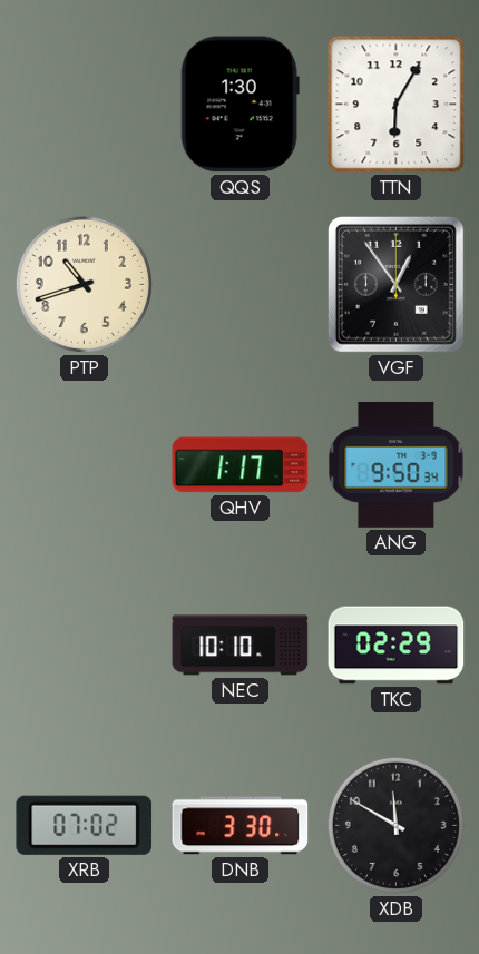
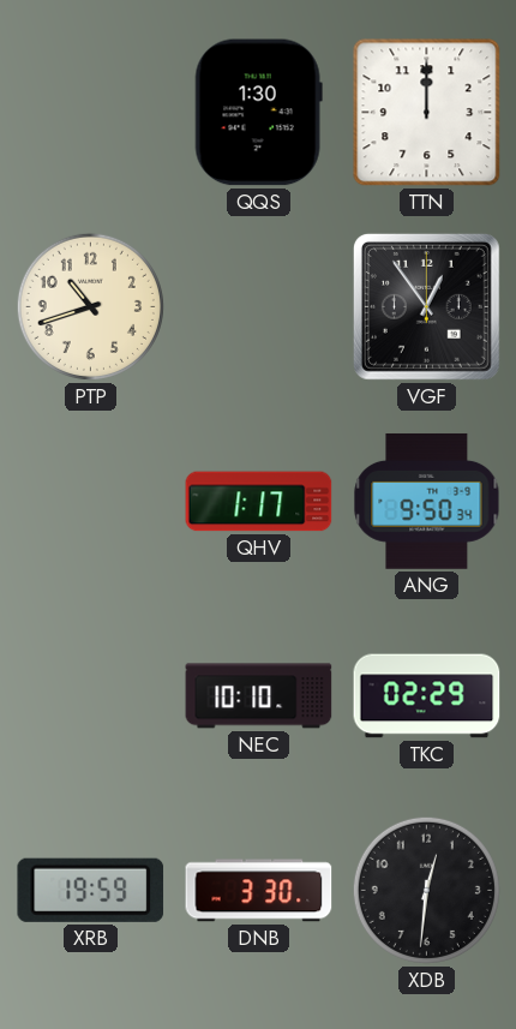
TTN: 6:05 -> 12:00
XRB: 07:02 -> 19:59
XDB: 11:50 -> 12:31
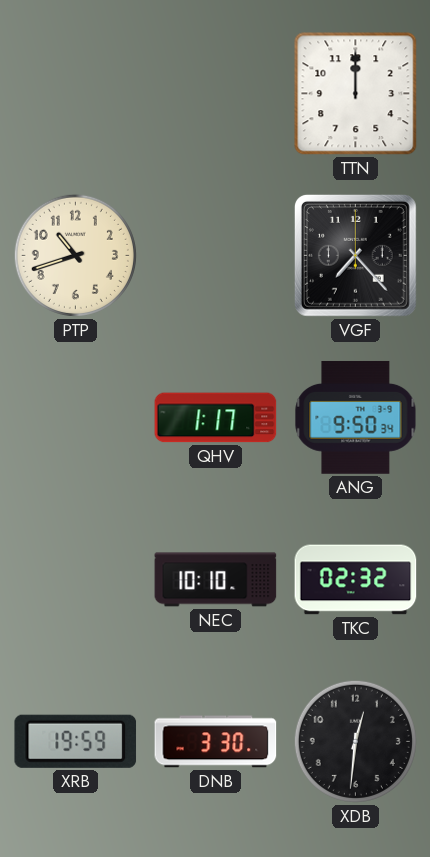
QQS: 1:30 -> none
VGF: 12:54 -> 7:23
TKC: 02:29 -> 02:32
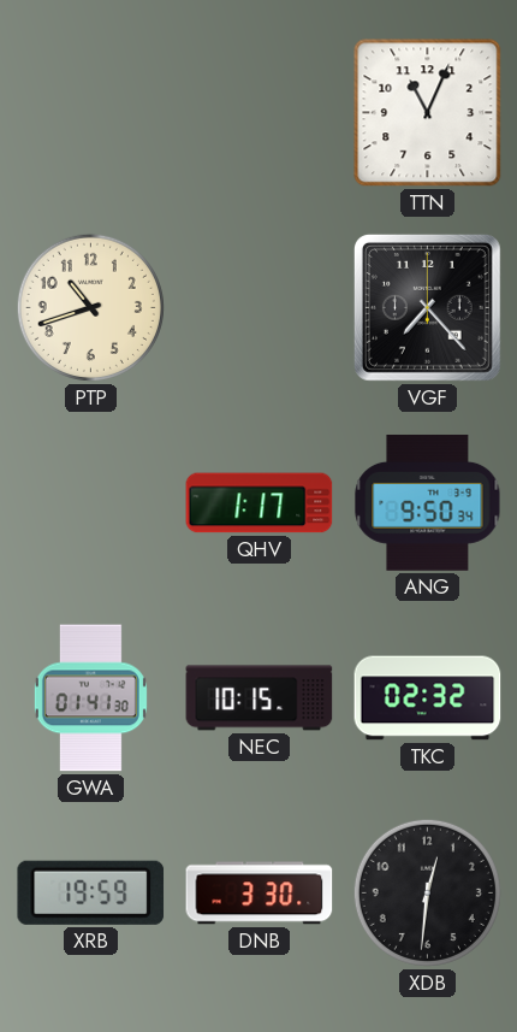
TTN: 12:00 -> 11:04
GWA: none -> 01:41
NEC: 10:10 -> 10:15
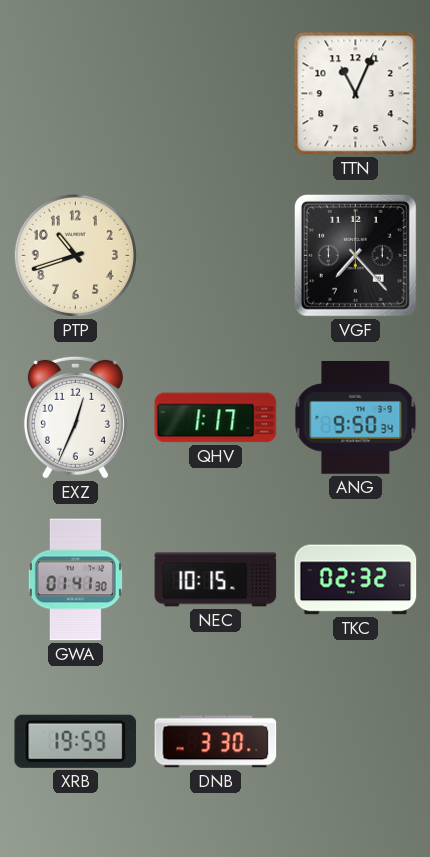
EXZ: none -> 12:34
XDB: 12:31 -> none
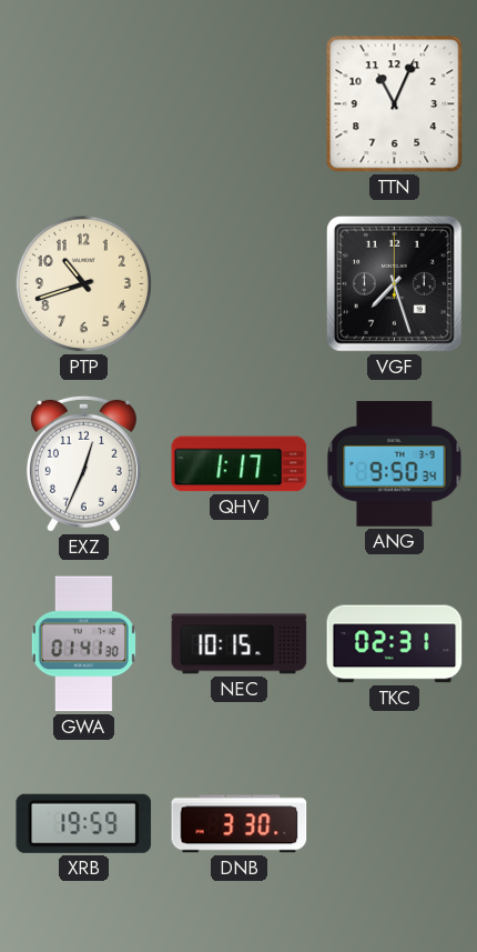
VGF: 7:23 -> 7:27
TKC: 02:32 -> 02:31
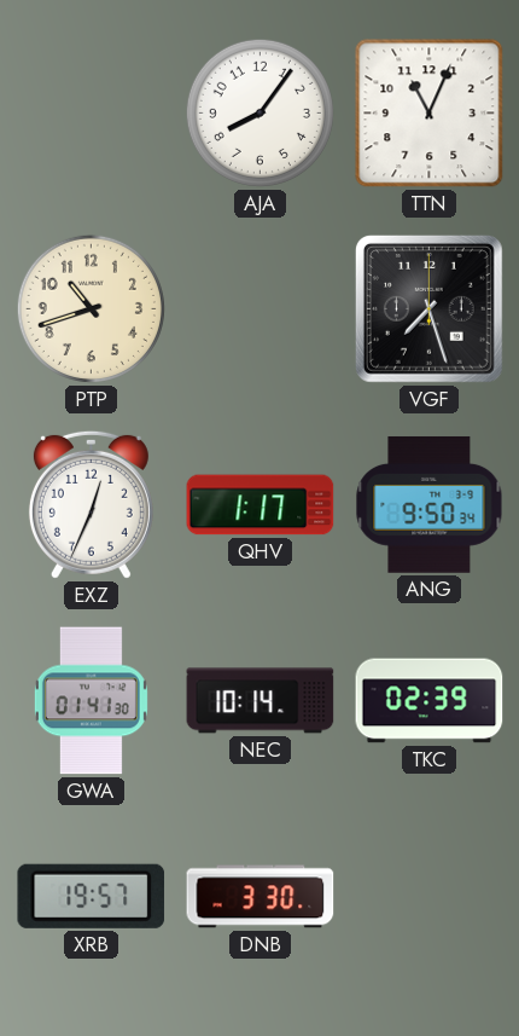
AJA: none -> 8:06
NEC: 10:15 -> 10:14
TKC: 02:31 -> 02:39
XRB: 19:59 -> 19:57
